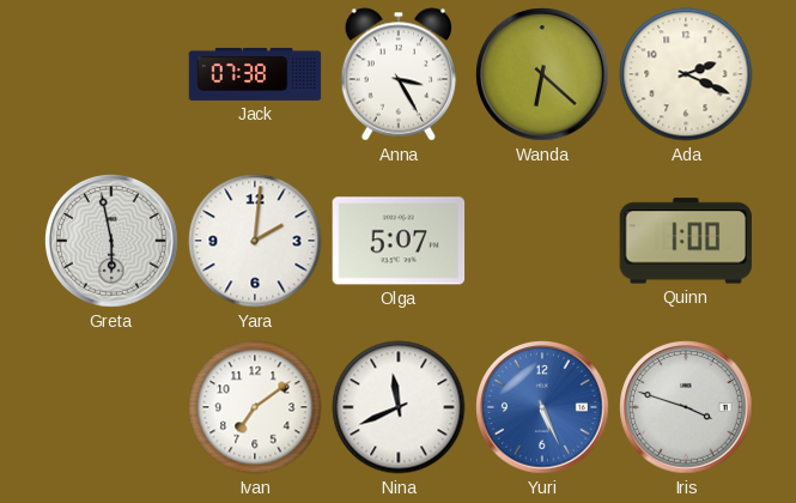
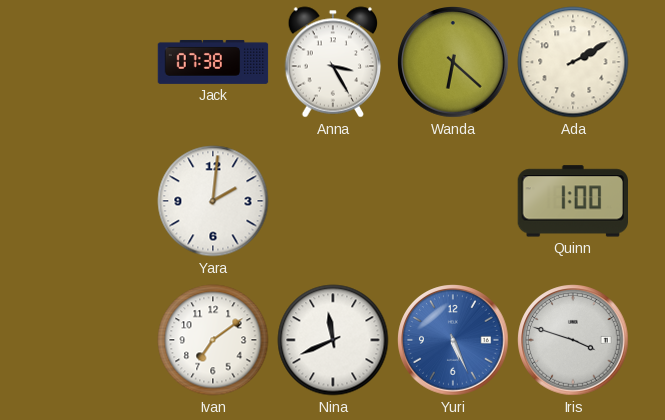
Ada: 2:19 -> 2:10
Greta: 5:58 -> none
Olga: 5:07 -> none
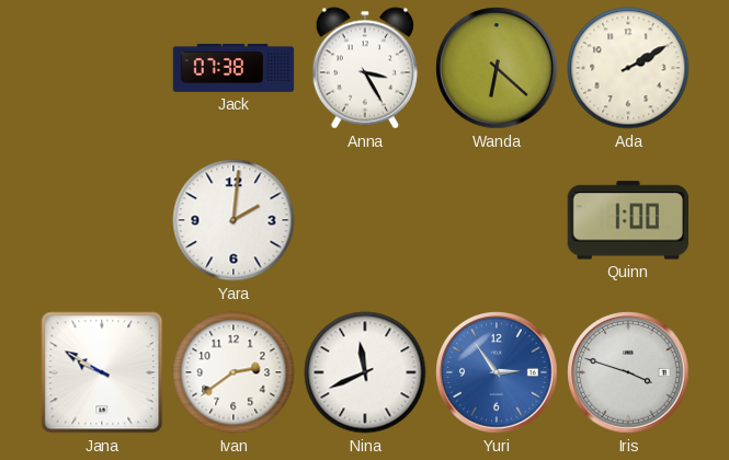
Jana: none -> 9:50
Ivan: 7:09 -> 2:39
Yuri: 5:26 -> 2:54
